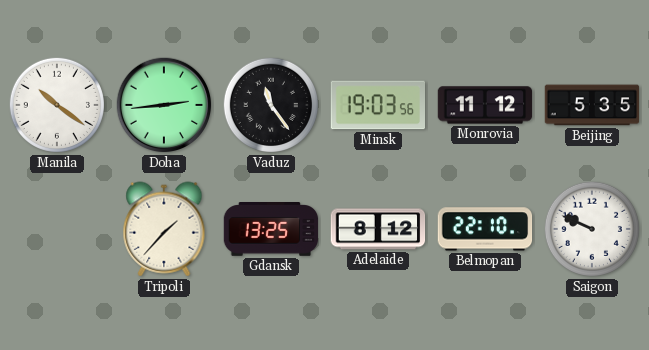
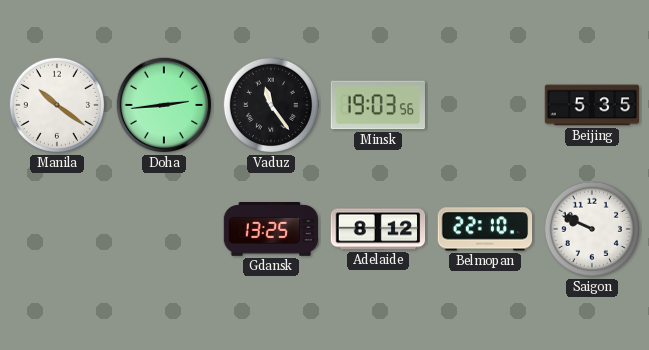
Monrovia: 11:12 -> none
Tripoli: 1:37 -> none
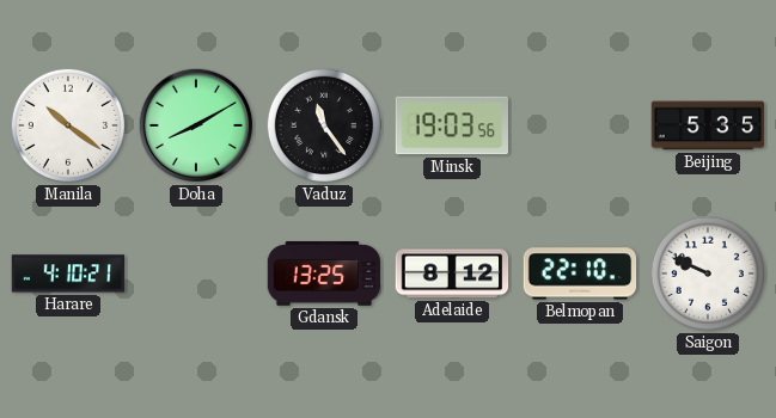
Doha: 2:44 -> 8:10
Harare: none -> 4:10
